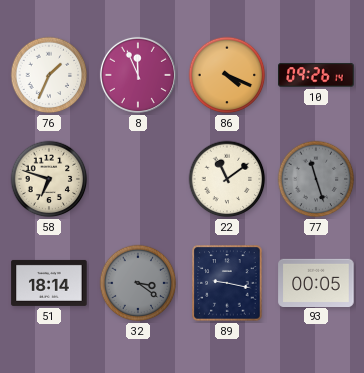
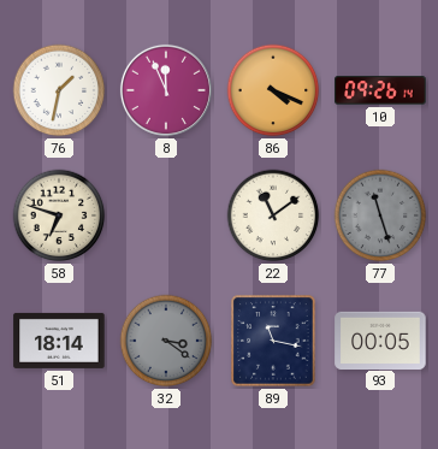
76: 1:34 -> 1:32
89: 9:17 -> 11:17
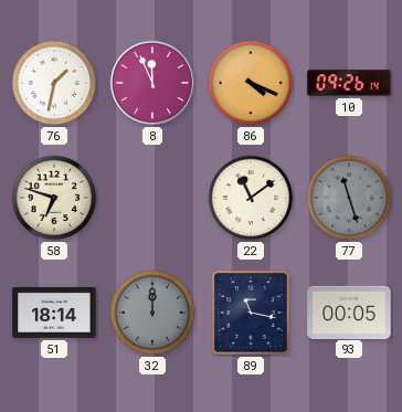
32: 3:21 -> 12:00
